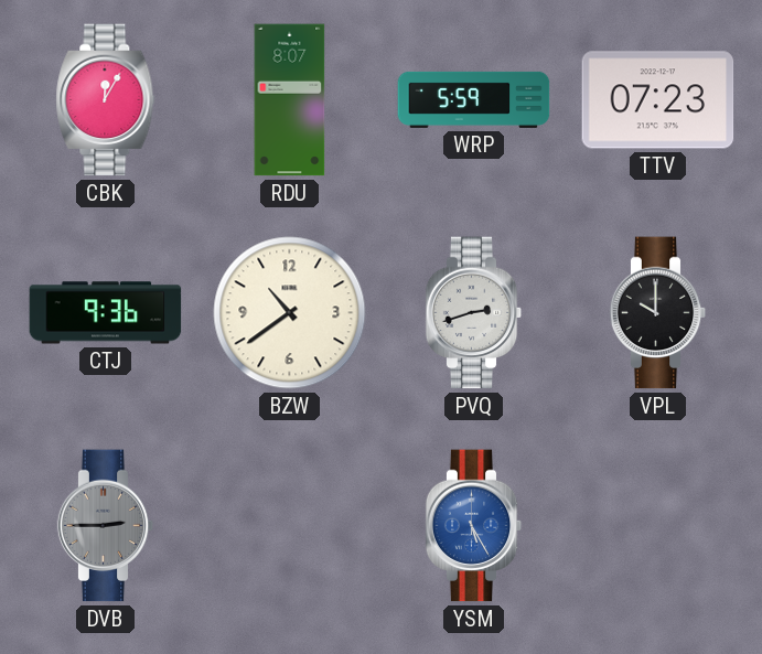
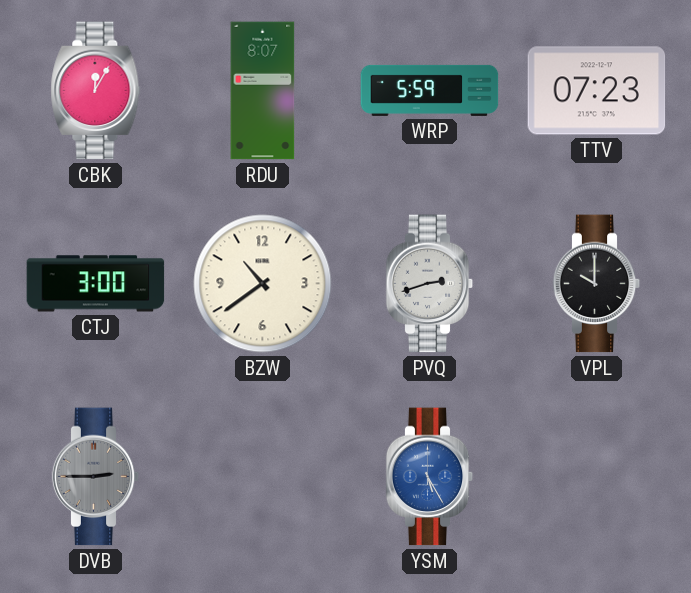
CTJ: 9:36 -> 3:00
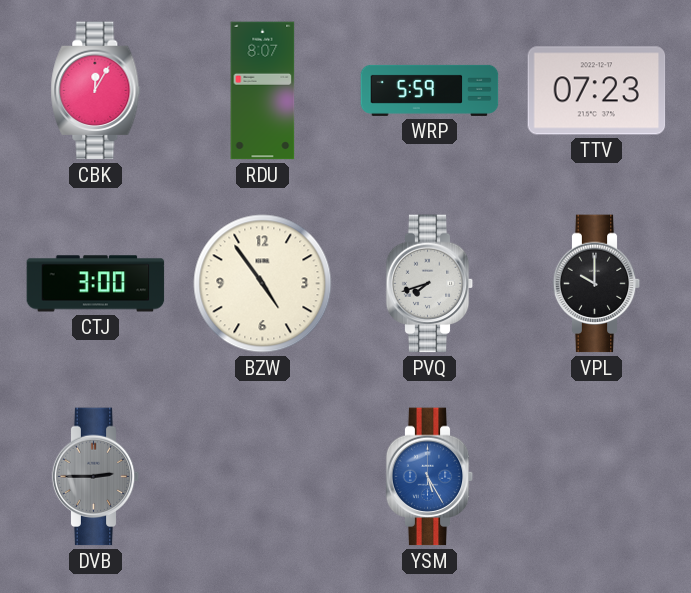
BZW: 10:39 -> 4:54
PVQ: 2:42 -> 7:42
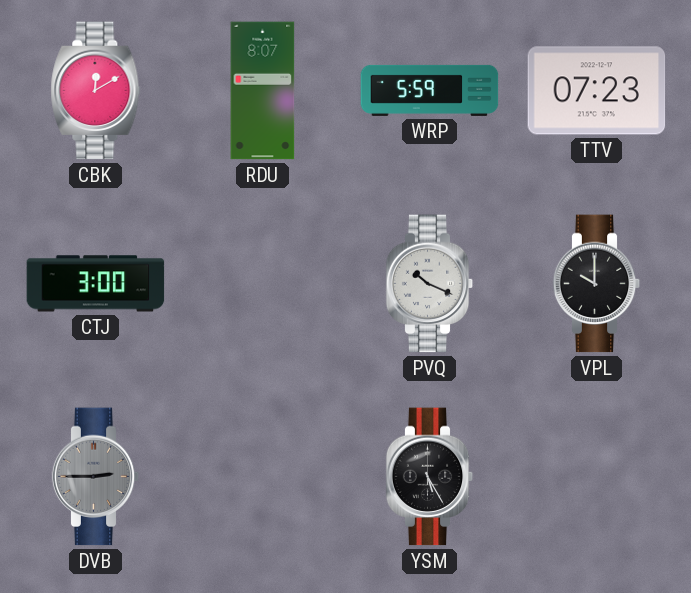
CBK: 12:05 -> 12:10
BZW: 4:54 -> none
PVQ: 7:42 -> 10:19
YSM dial: blue -> black
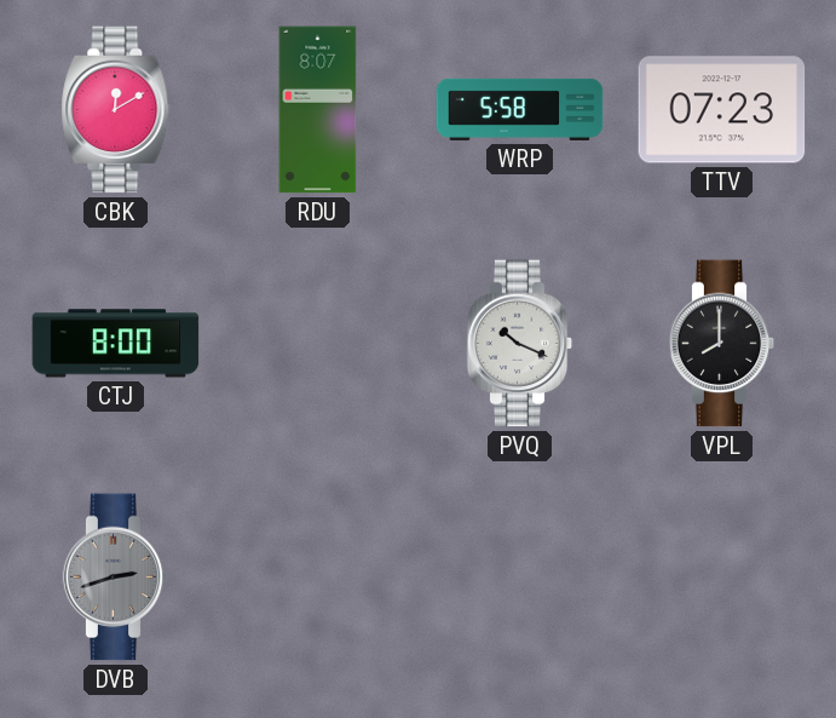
WRP: 5:59 -> 5:58
CTJ: 3:00 -> 8:00
VPL: 10:00 -> 8:00
DVB: 2:45 -> 2:42
YSM: 5:25 -> none
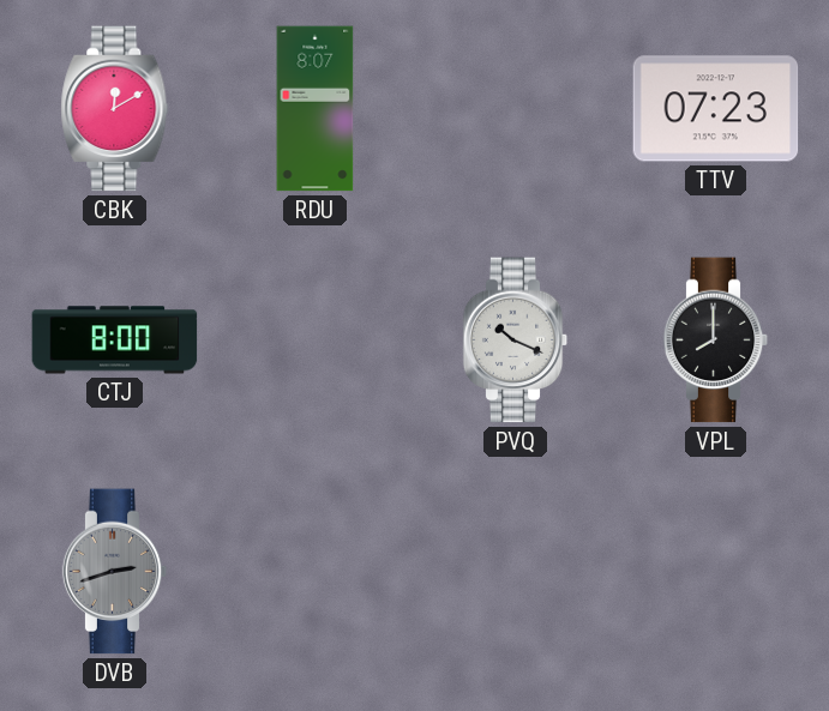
WRP: 5:58 -> none
